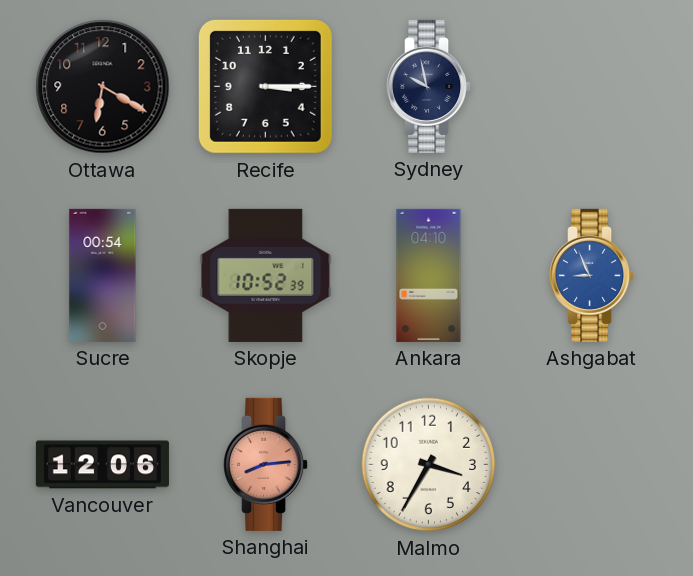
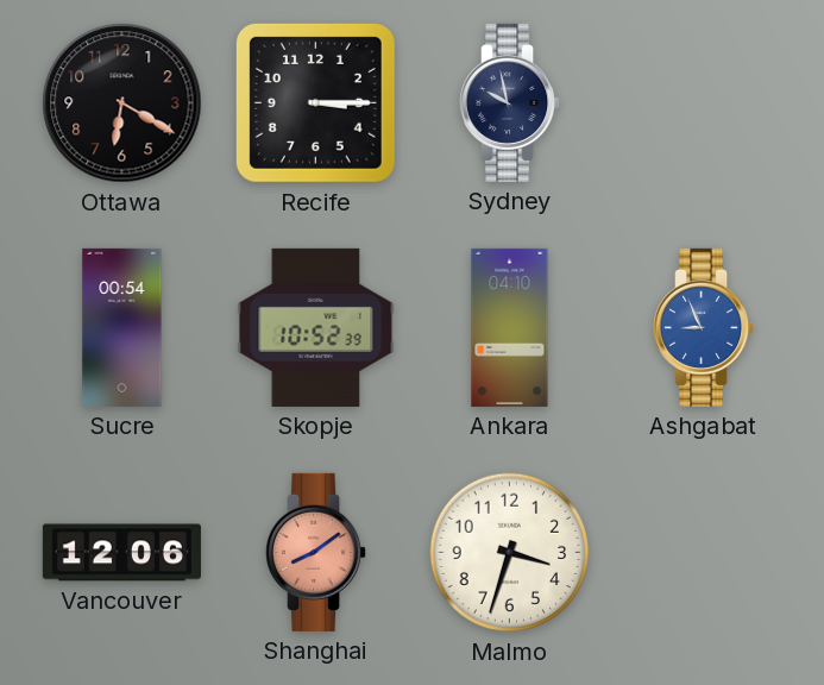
Shanghai: 8:14 -> 8:09
Malmo: 3:35 -> 3:33
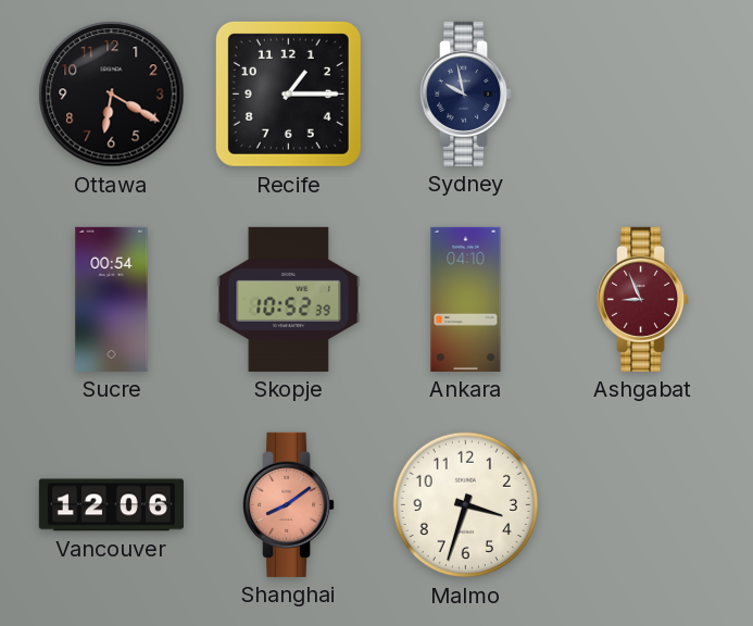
Recife: 3:15 -> 1:15
Ashgabat dial: blue -> burgundy
